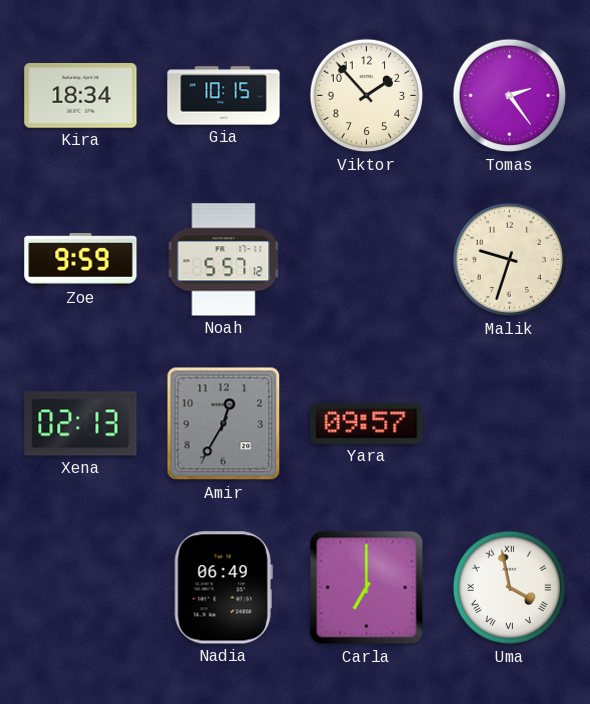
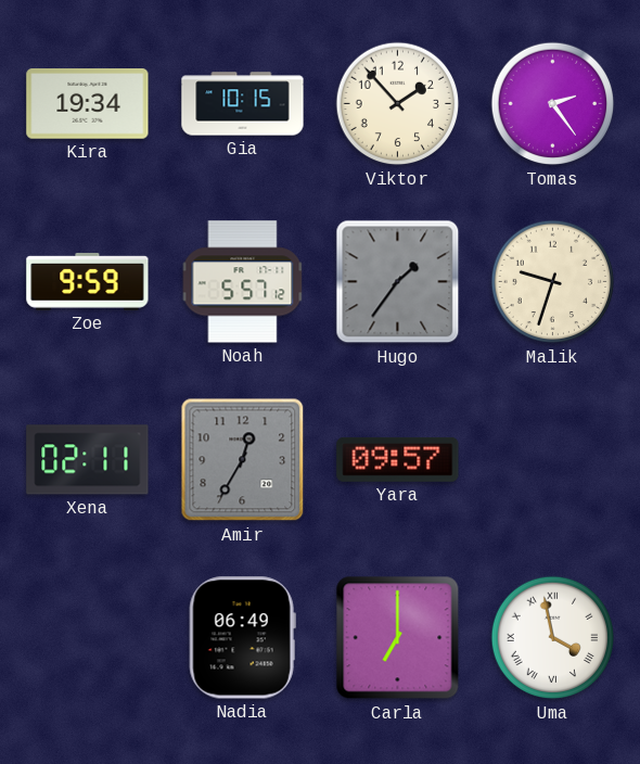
Kira: 18:34 -> 19:34
Hugo: none -> 1:36
Xena: 02:13 -> 02:11
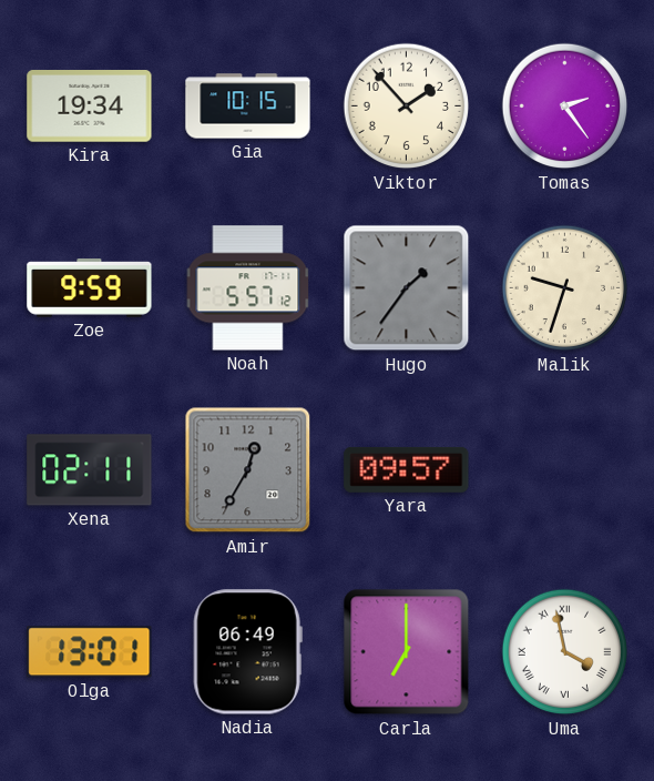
Olga: none -> 13:01
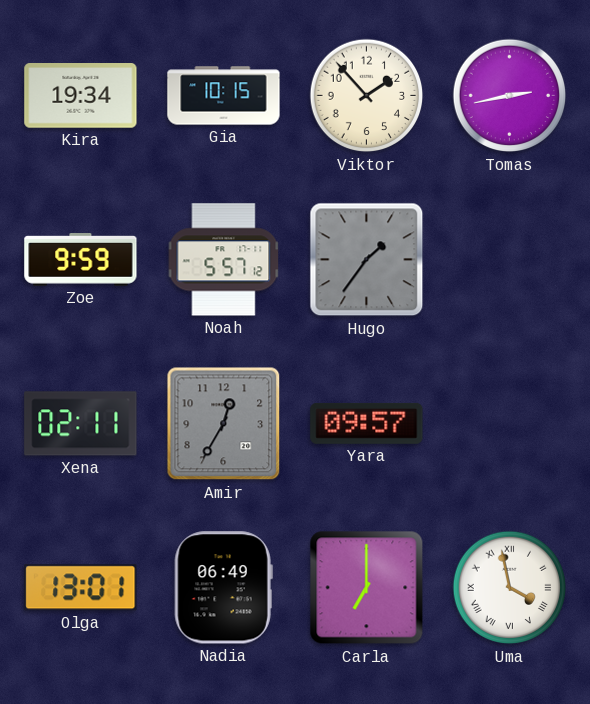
Tomas: 2:24 -> 2:43
Malik: 9:33 -> none
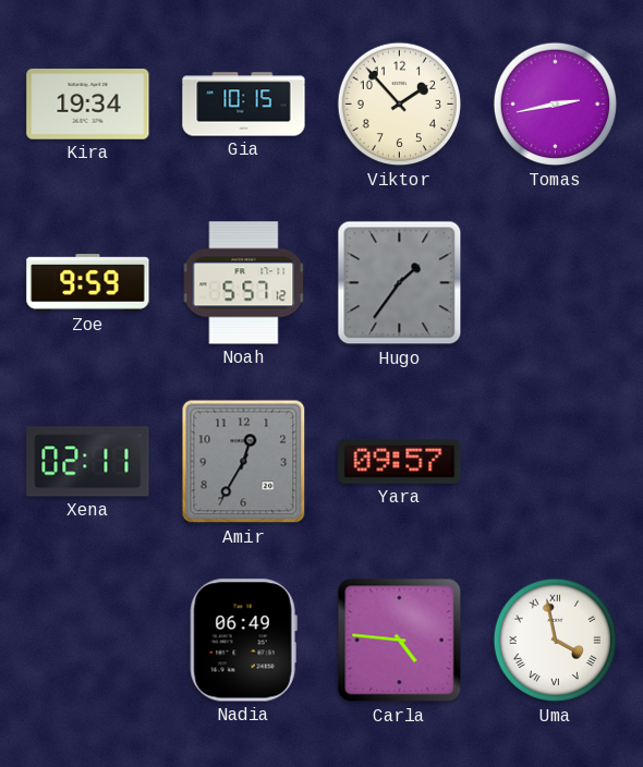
Olga: 13:01 -> none
Carla: 7:00 -> 4:46
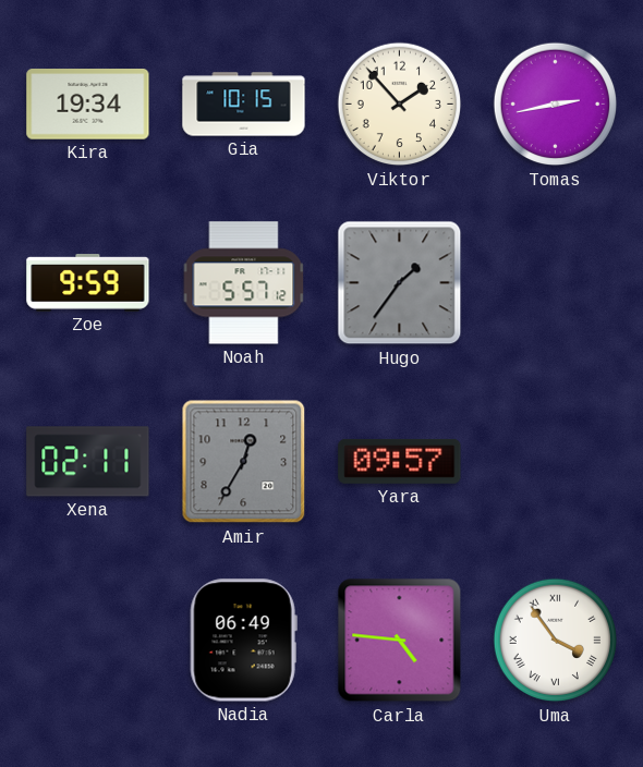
Uma: 3:58 -> 3:54
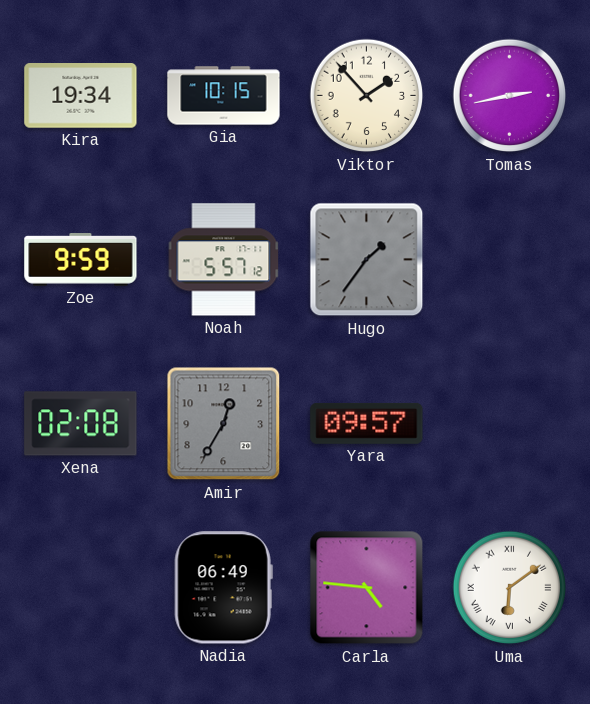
Xena: 02:11 -> 02:08
Uma: 3:54 -> 6:09
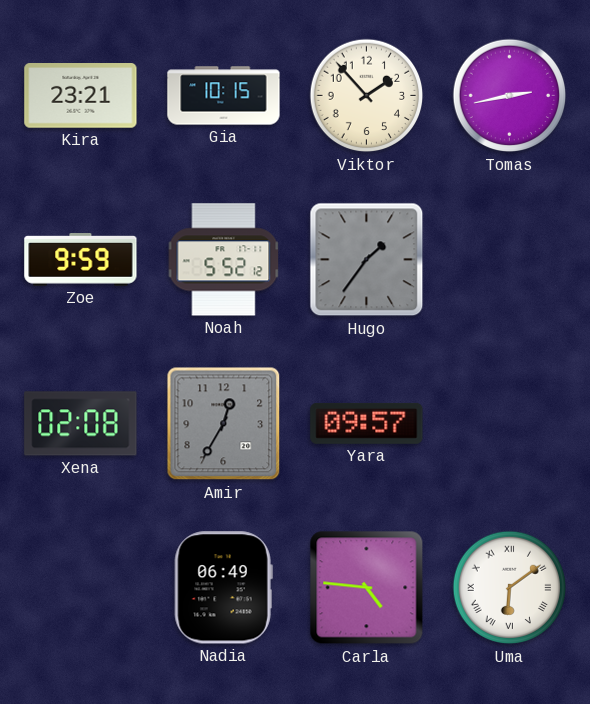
Kira: 19:34 -> 23:21
Noah: 5:57 -> 5:52
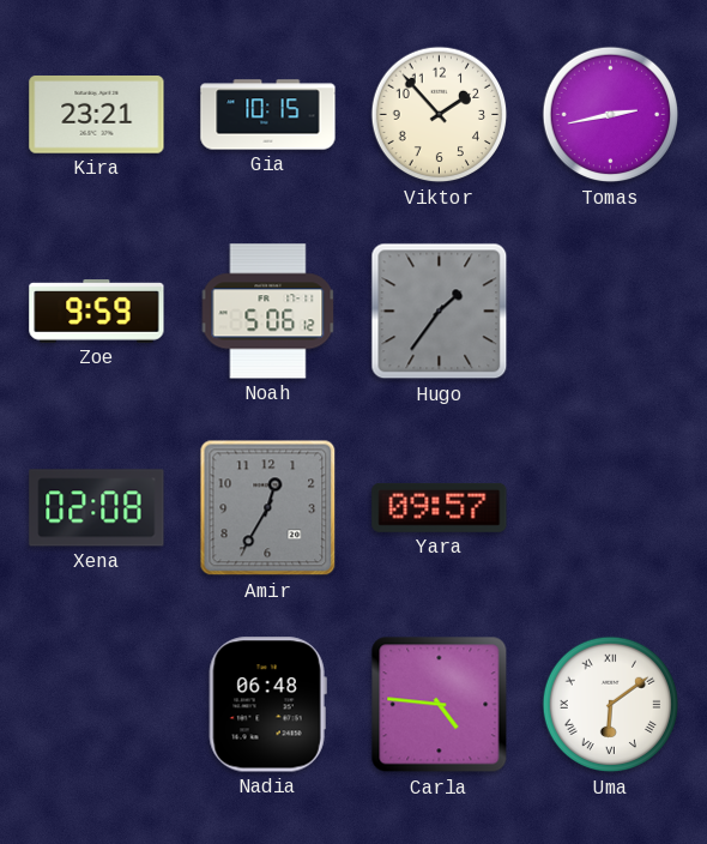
Noah: 5:52 -> 5:06
Nadia: 06:49 -> 06:48
